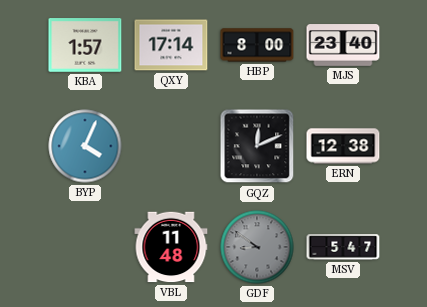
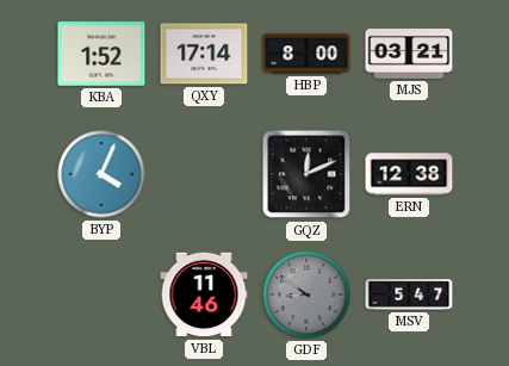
KBA: 1:57 -> 1:52
MJS: 23:40 -> 03:21
VBL: 11:48 -> 11:46
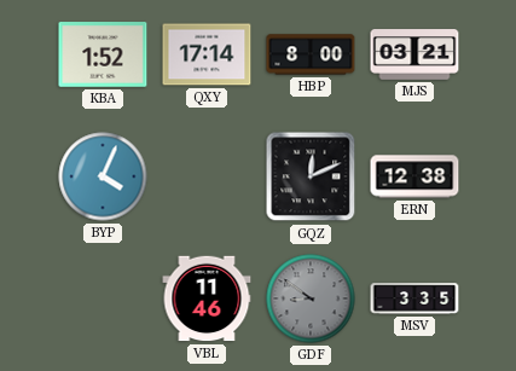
MSV: 5:47 -> 3:35
